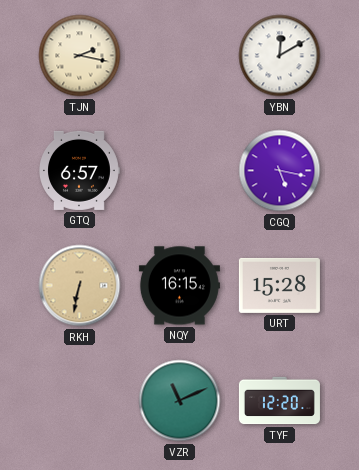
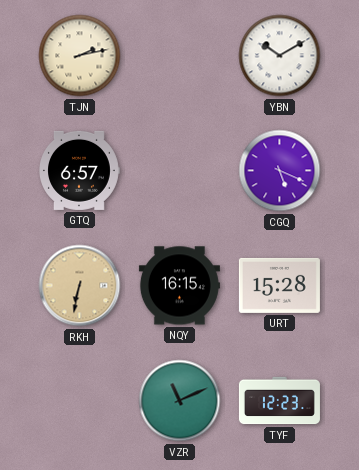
TJN: 2:17 -> 2:13
YBN: 12:10 -> 10:10
CGQ: 5:17 -> 5:19
TYF: 12:20 -> 12:23
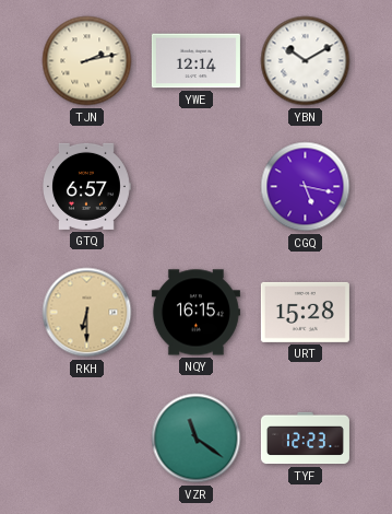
YWE: none -> 12:14
CGQ: 5:19 -> 5:17
RKH: 6:32 -> 6:30
VZR: 11:11 -> 11:21
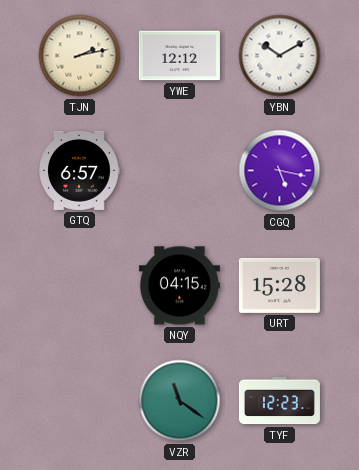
YWE: 12:14 -> 12:12
RKH: 6:30 -> none
NQY: 16:15 -> 04:15
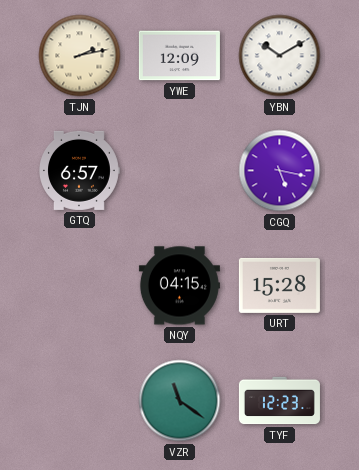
YWE: 12:12 -> 12:09
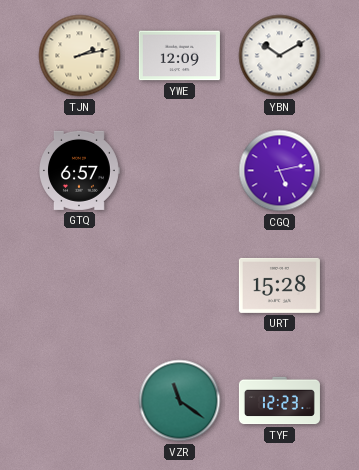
CGQ: 5:17 -> 5:13
NQY: 04:15 -> none
